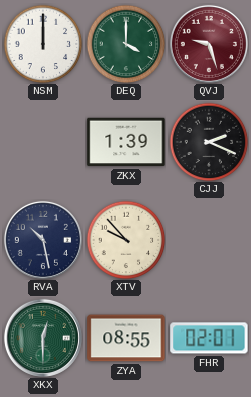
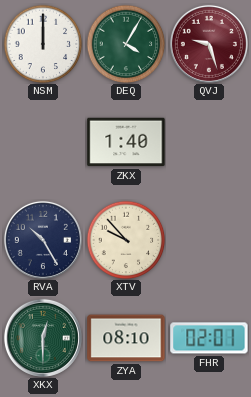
DEQ: 4:00 -> 4:05
ZKX: 1:39 -> 1:40
CJJ: 2:19 -> none
RVA: 10:28 -> 10:25
ZYA: 08:55 -> 08:10
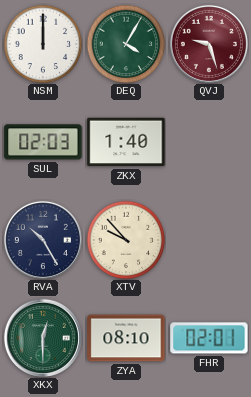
SUL: none -> 02:03
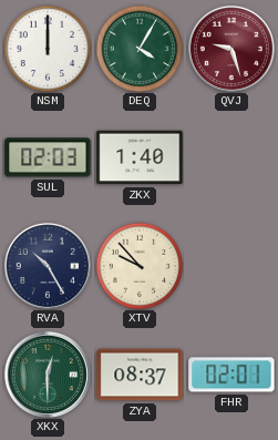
ZYA: 08:10 -> 08:37
